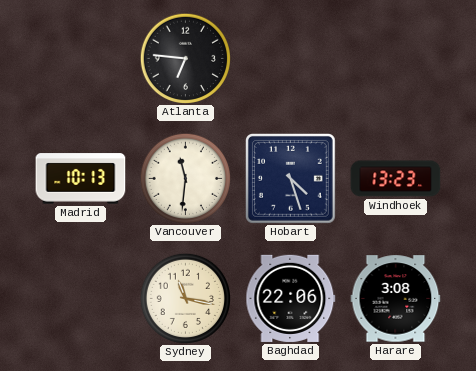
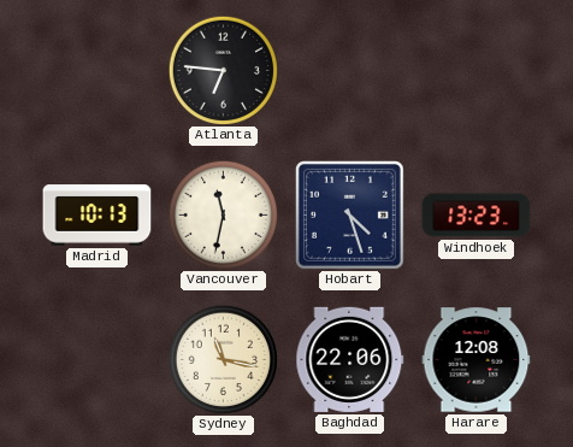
Vancouver: 11:31 -> 11:32
Harare: 3:08 -> 12:08
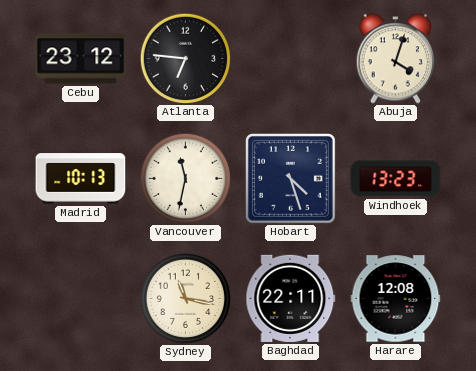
Cebu: none -> 23:12
Abuja: none -> 4:03
Baghdad: 22:06 -> 22:11
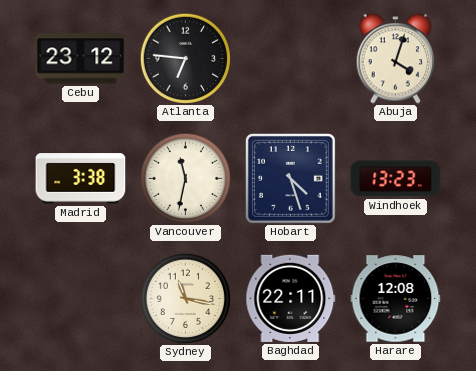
Madrid: 10:13 -> 3:38
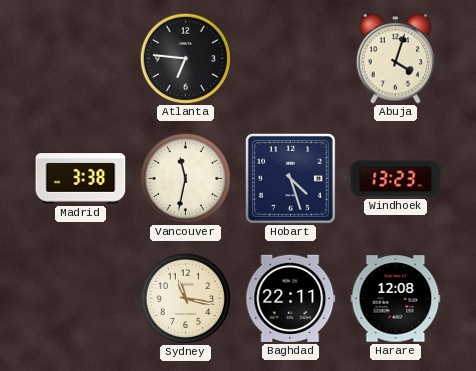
Cebu: 23:12 -> none
